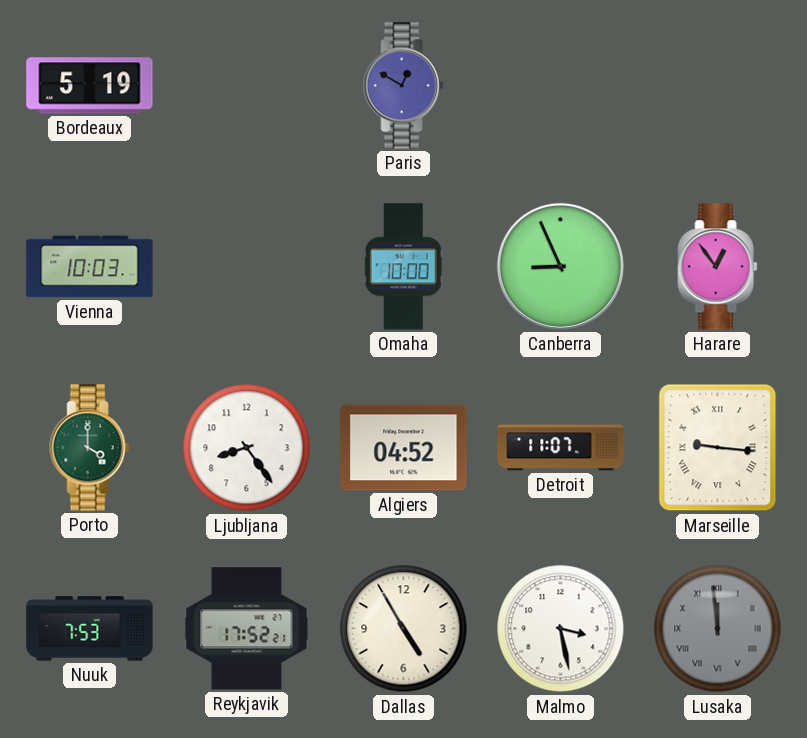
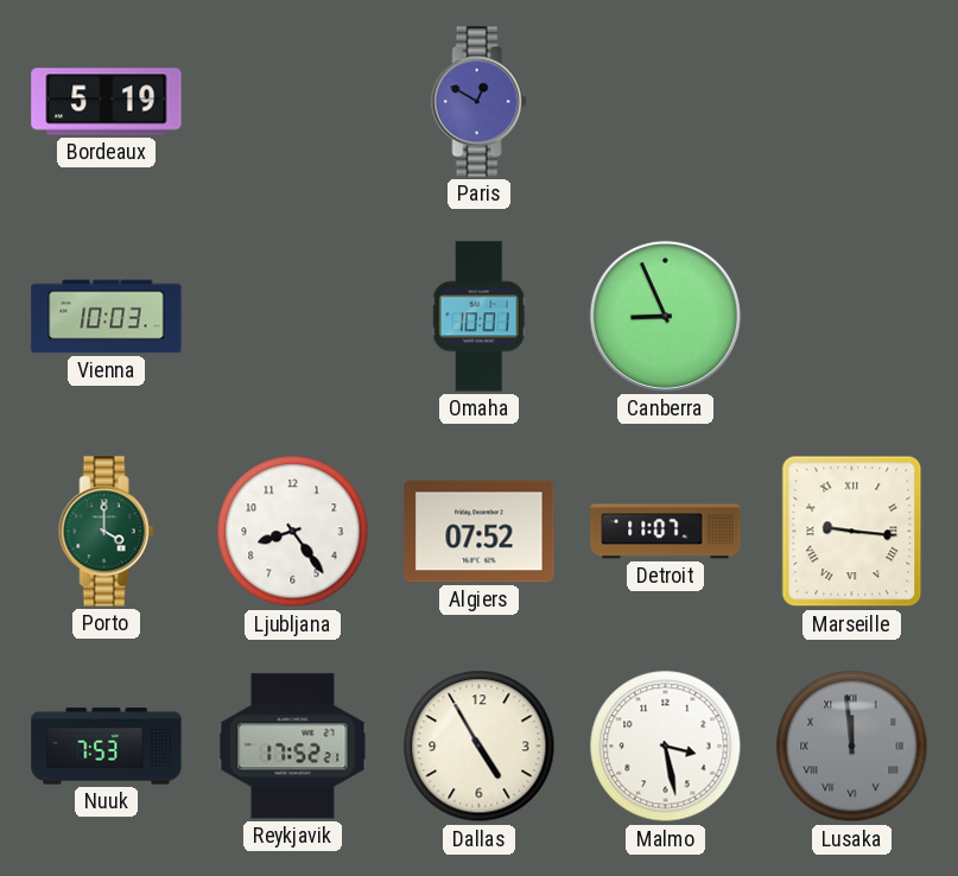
Omaha: 10:00 -> 10:01
Harare: 12:54 -> none
Algiers: 04:52 -> 07:52
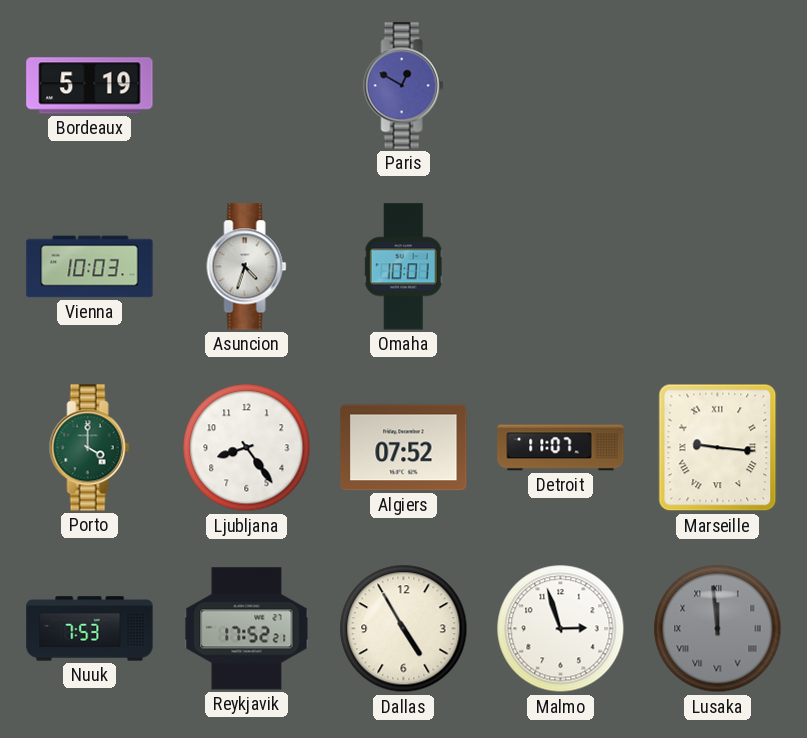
Asuncion: none -> 4:33
Canberra: 8:56 -> none
Malmo: 3:28 -> 2:57
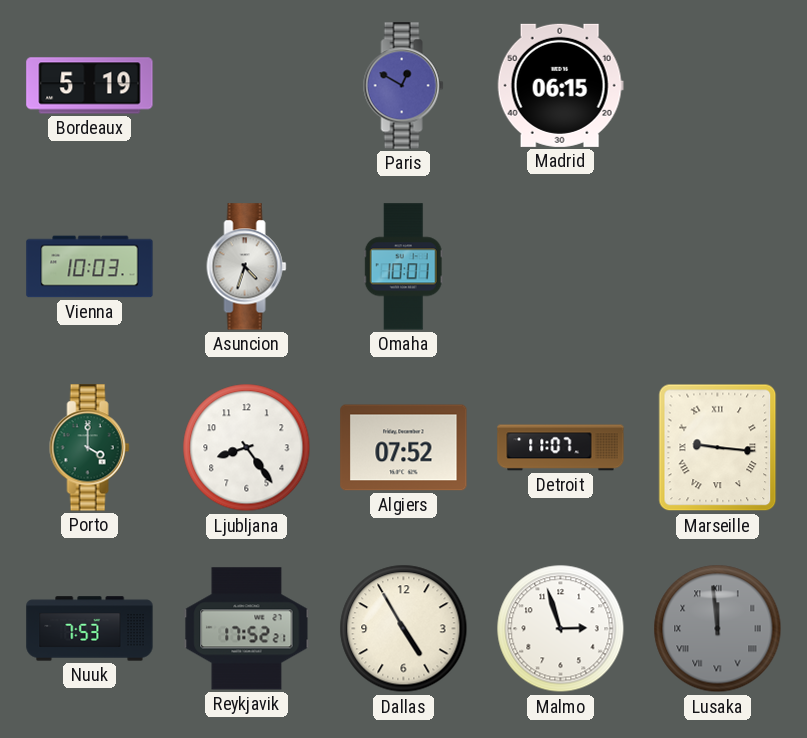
Madrid: none -> 06:15
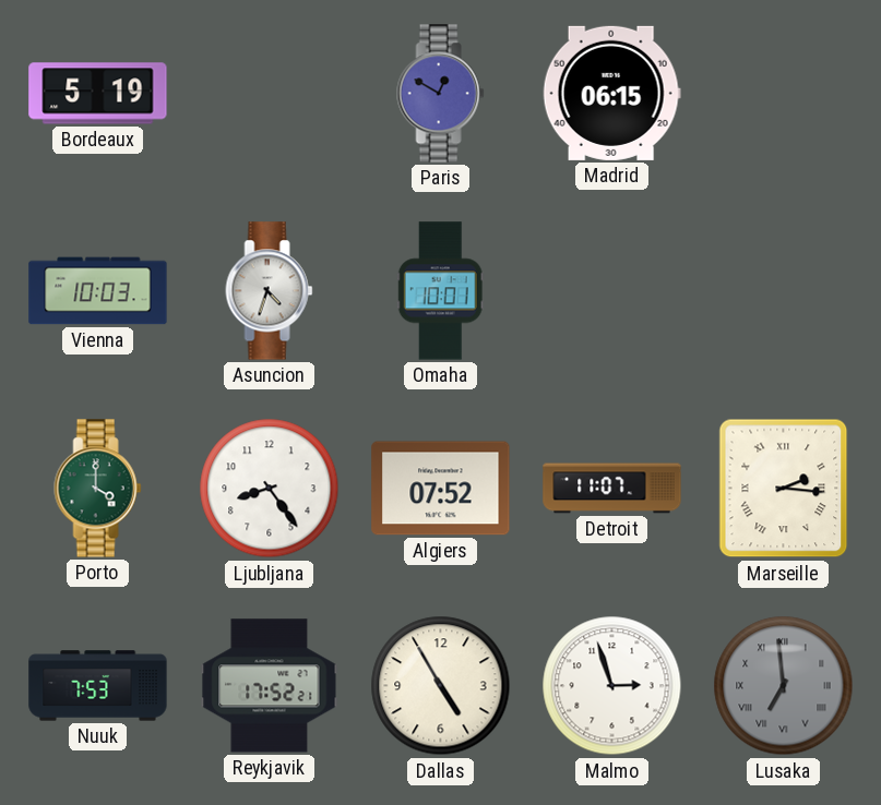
Marseille: 9:16 -> 2:16
Lusaka: 11:59 -> 6:59
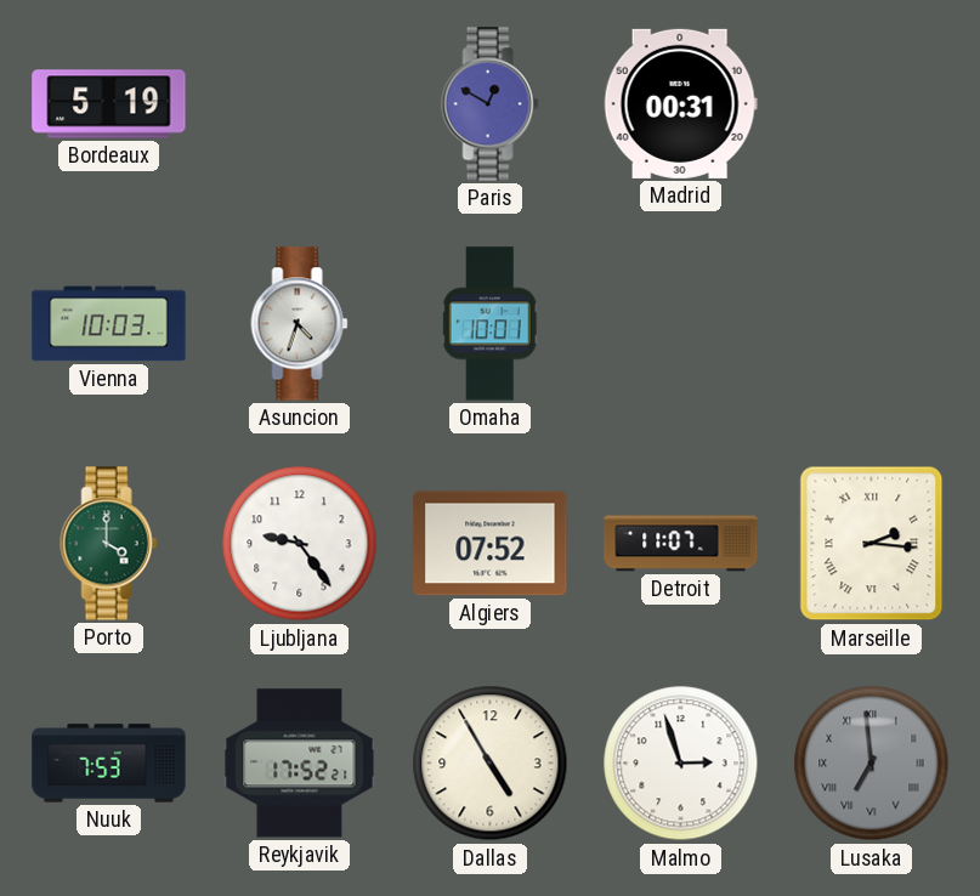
Madrid: 06:15 -> 00:31
Ljubljana: 8:24 -> 9:24
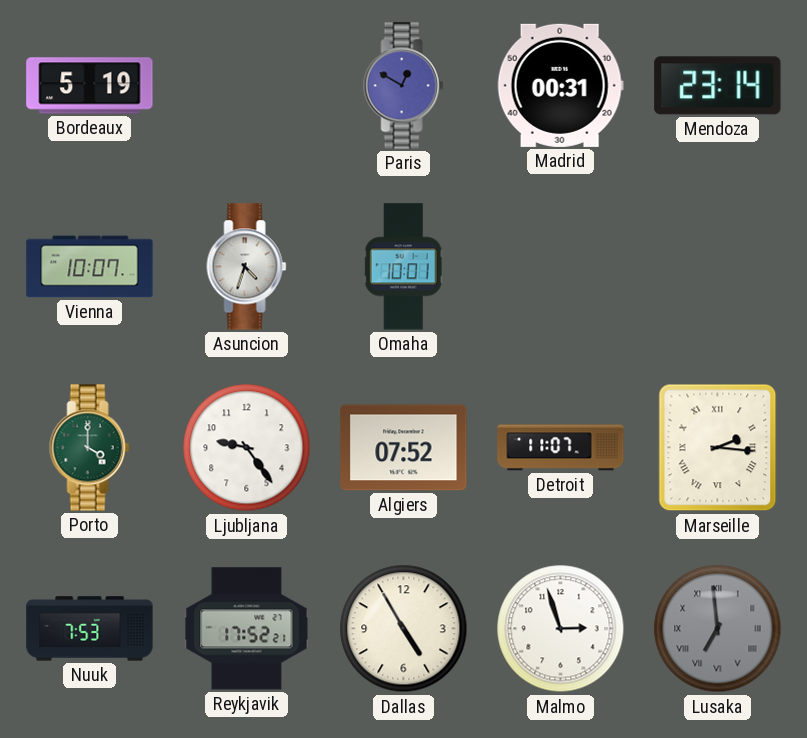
Mendoza: none -> 23:14
Vienna: 10:03 -> 10:07
